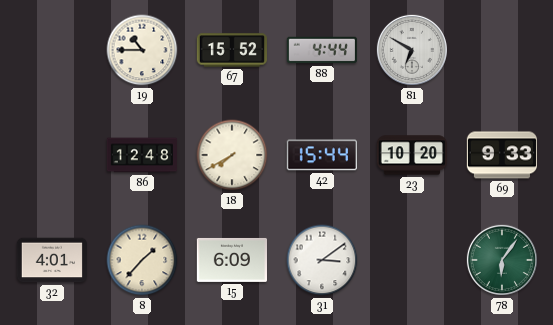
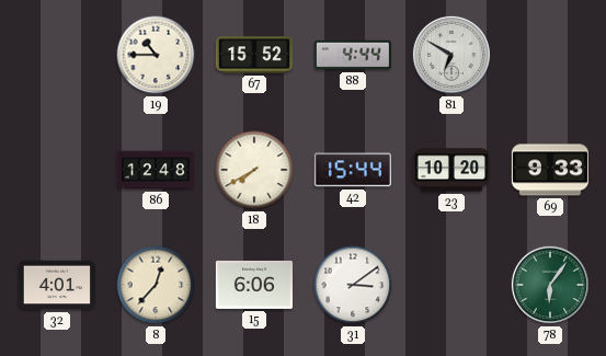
8: 1:37 -> 12:37
15: 6:09 -> 6:06
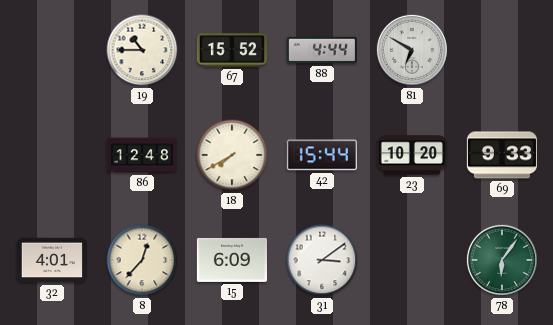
15: 6:06 -> 6:09
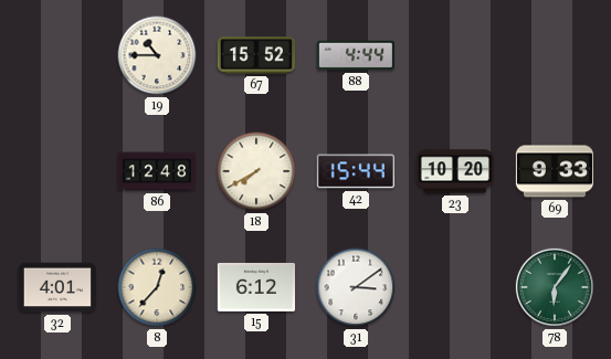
81: 6:50 -> none
15: 6:09 -> 6:12
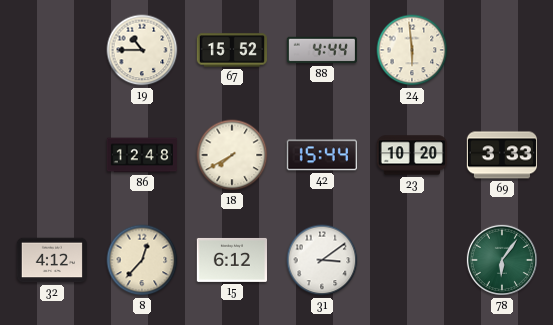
24: none -> 5:59
69: 9:33 -> 3:33
32: 4:01 -> 4:12
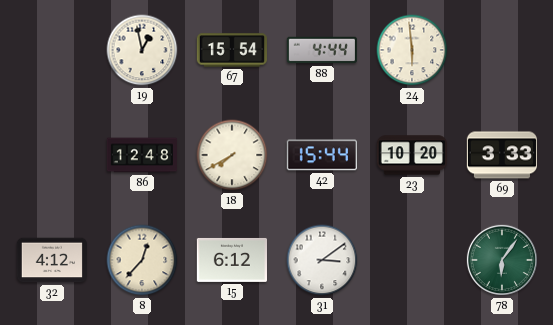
19: 10:45 -> 12:58
67: 15:52 -> 15:54
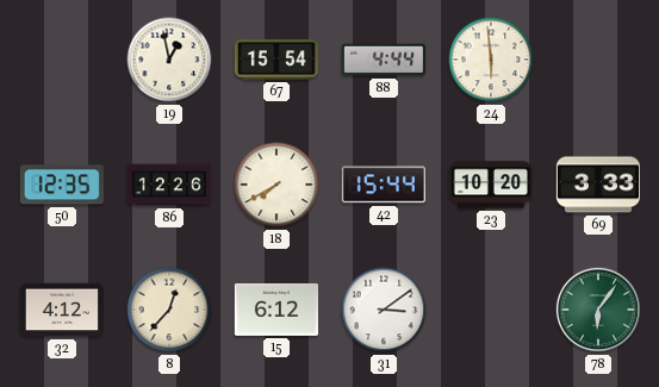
50: none -> 12:35
86: 12:48 -> 12:26
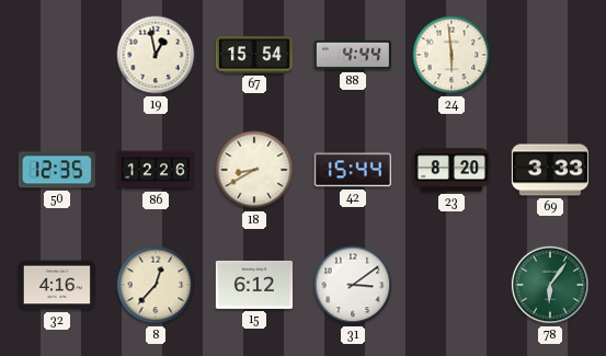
18: 7:40 -> 8:40
23: 10:20 -> 8:20
32: 4:12 -> 4:16
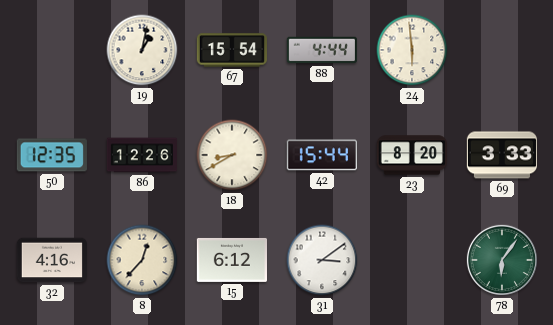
19: 12:58 -> 1:02
